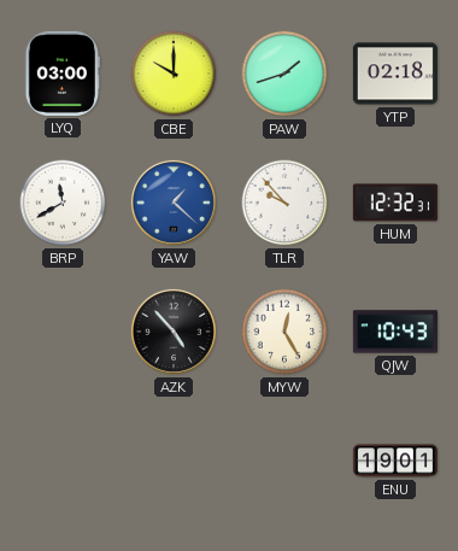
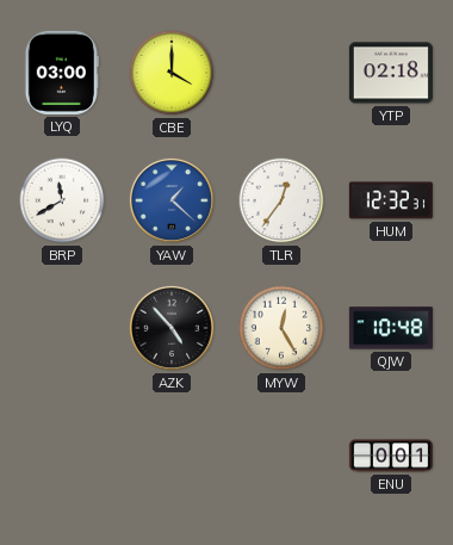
CBE: 10:00 -> 4:00
PAW: 1:42 -> none
TLR: 9:53 -> 12:36
QJW: 10:43 -> 10:48
ENU: 19:01 -> 0:01
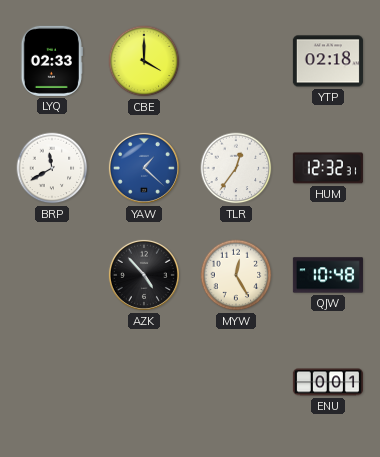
LYQ: 03:00 -> 02:33
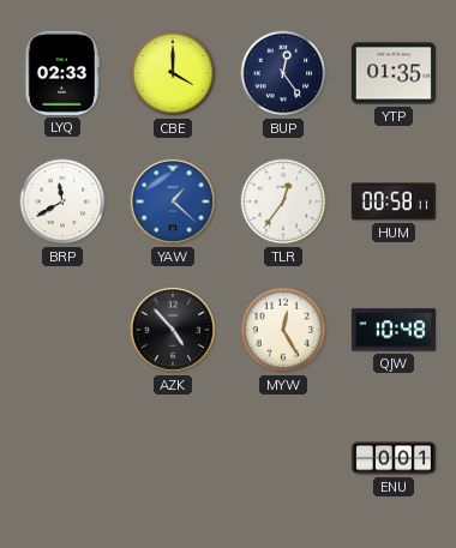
BUP: none -> 12:24
YTP: 02:18 -> 01:35
HUM: 12:32 -> 00:58
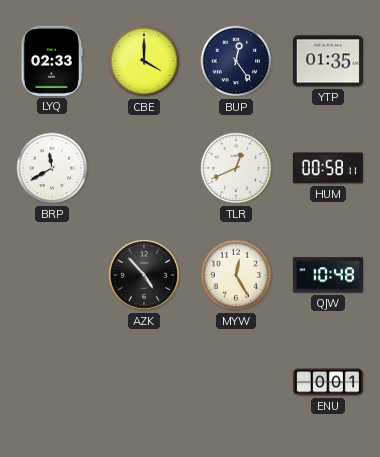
YAW: 1:22 -> none
TLR: 12:36 -> 12:41
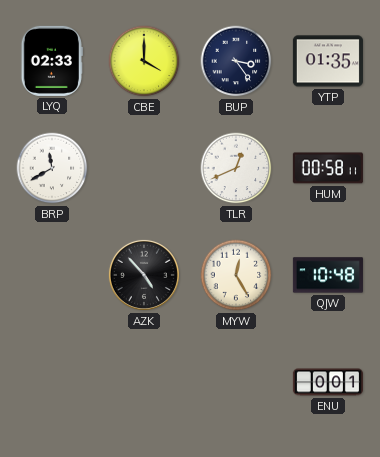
BUP: 12:24 -> 3:24
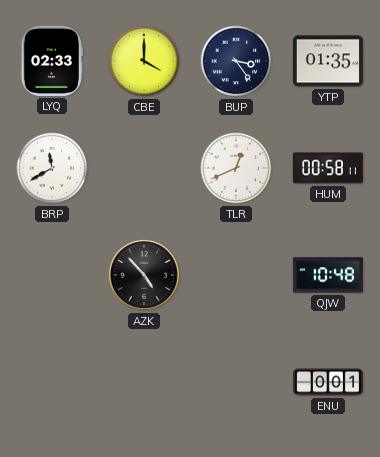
MYW: 12:25 -> none
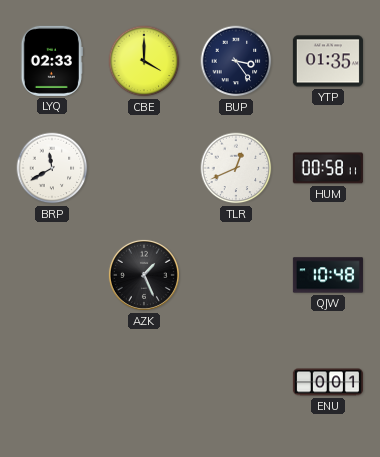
AZK: 4:53 -> 1:26
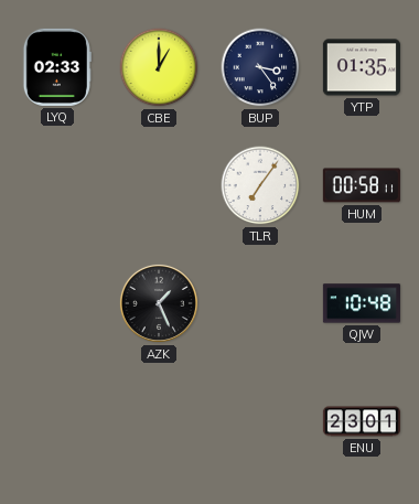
CBE: 4:00 -> 1:00
BRP: 11:40 -> none
TLR: 12:41 -> 7:06
ENU: 0:01 -> 23:01
